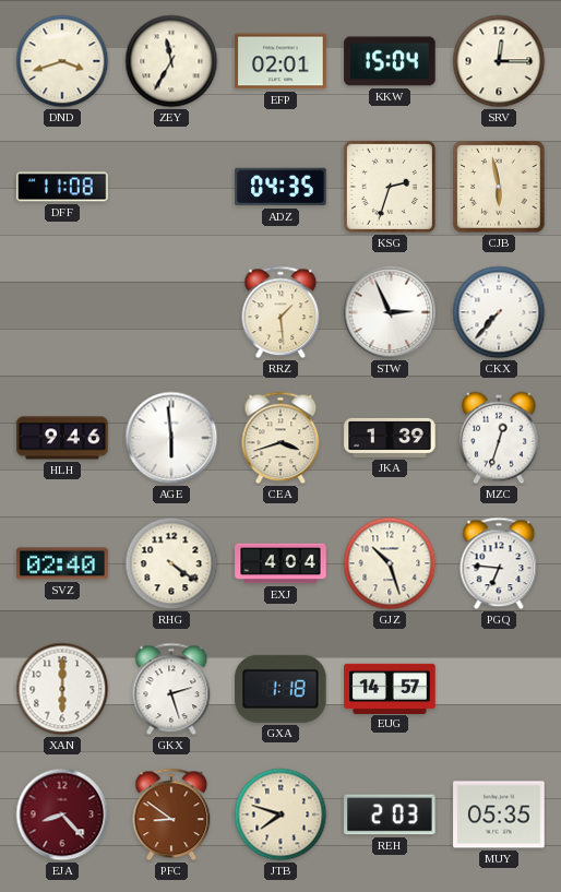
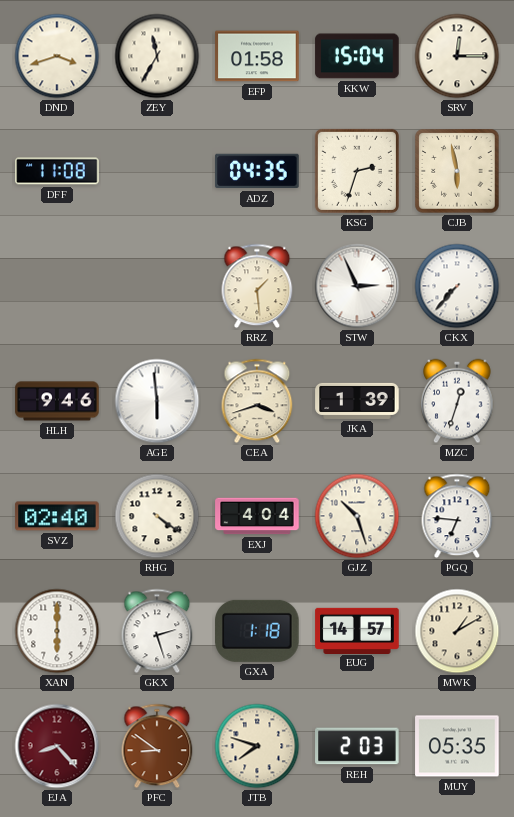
EFP: 02:01 -> 01:58
MWK: none -> 1:10
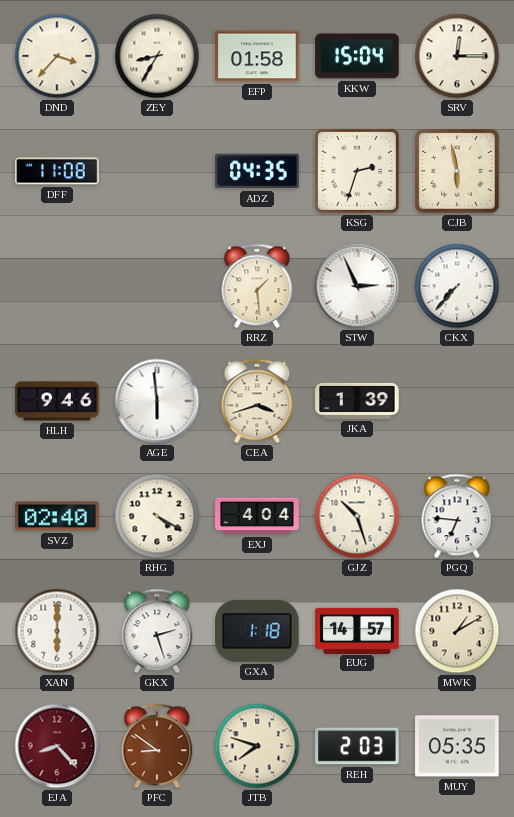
DND: 3:42 -> 3:37
ZEY: 11:35 -> 8:35
MZC: 12:33 -> none
RHG: 4:21 -> 4:20
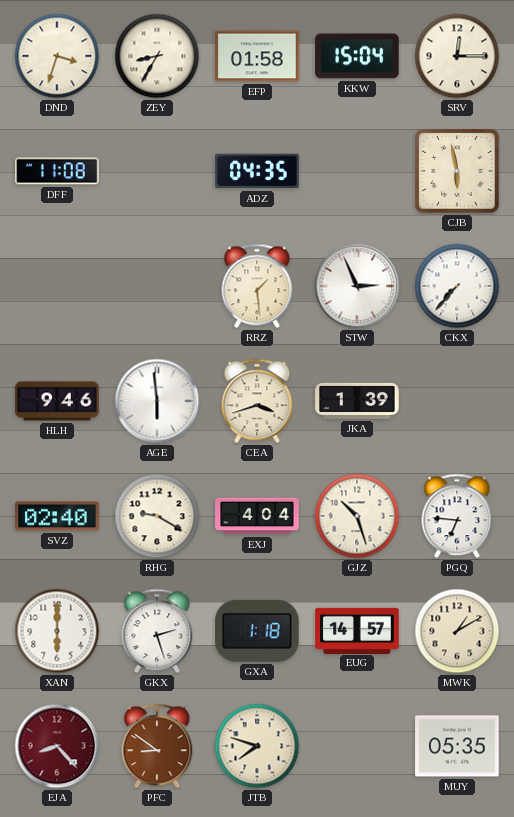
DND: 3:37 -> 3:33
KSG: 2:33 -> none
RHG: 4:20 -> 9:20
REH: 2:03 -> none
